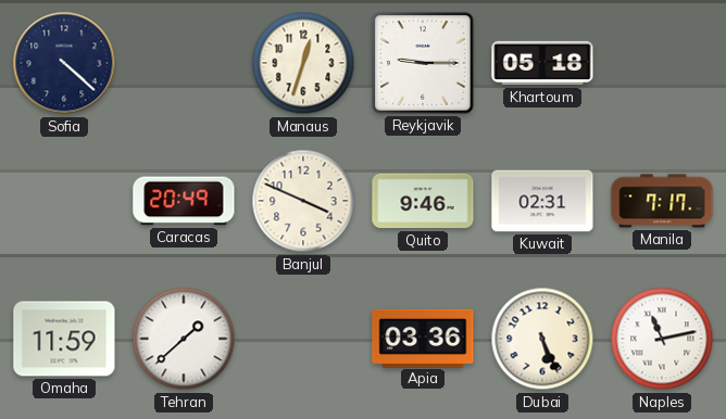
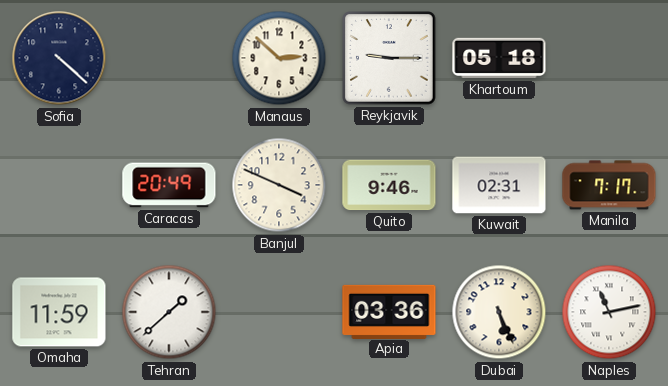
Manaus: 12:33 -> 2:52
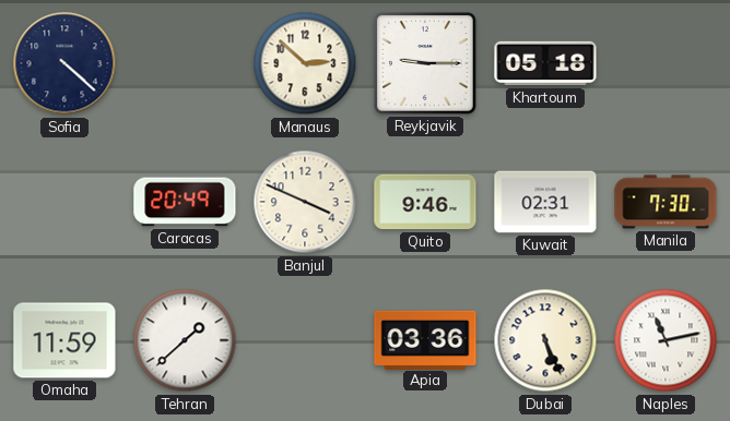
Manila: 7:17 -> 7:30
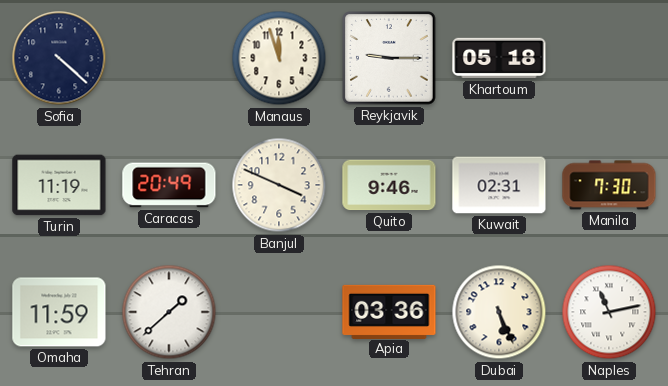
Manaus: 2:52 -> 11:57
Turin: none -> 11:19
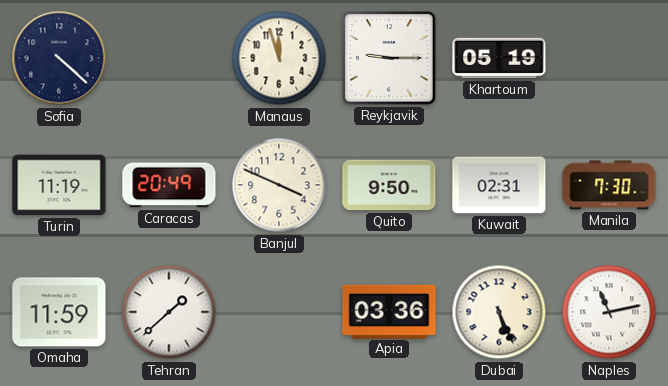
Khartoum: 05:18 -> 05:19
Quito: 9:46 -> 9:50
